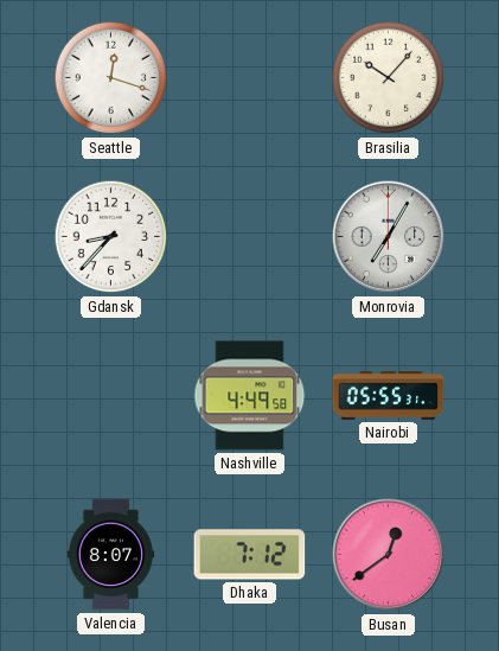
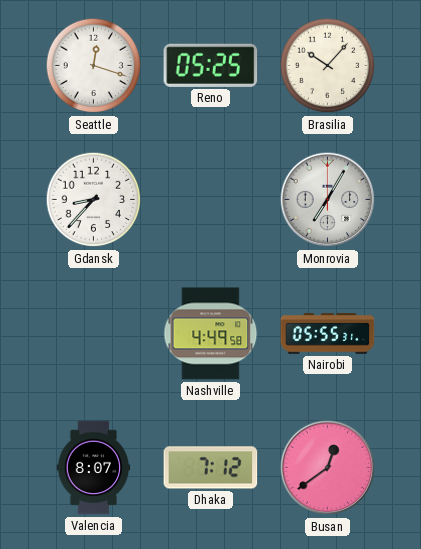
Reno: none -> 05:25
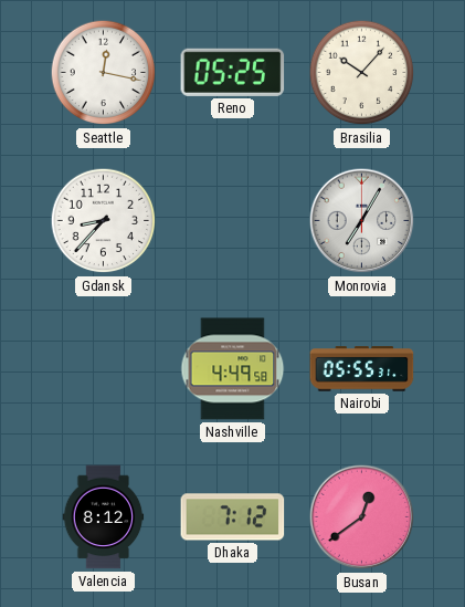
Seattle: 12:18 -> 12:17
Valencia: 8:07 -> 8:12
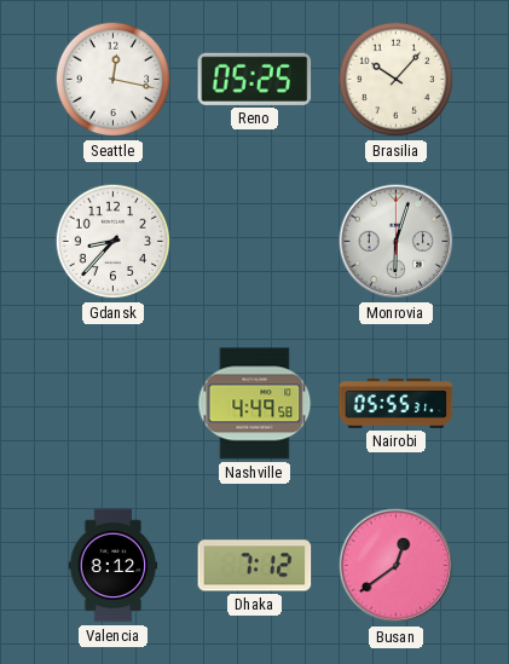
Monrovia: 7:05 -> 6:03
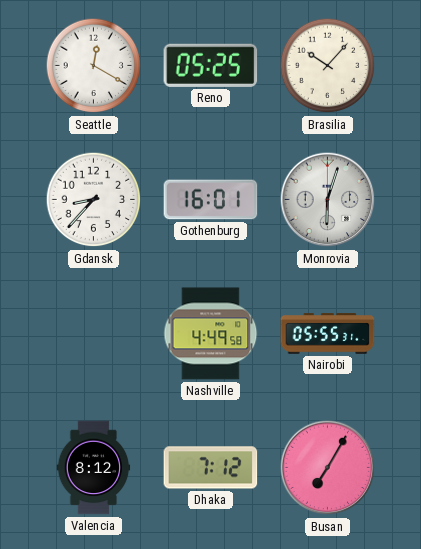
Seattle: 12:17 -> 12:20
Gothenburg: none -> 16:01
Busan: 12:39 -> 7:05
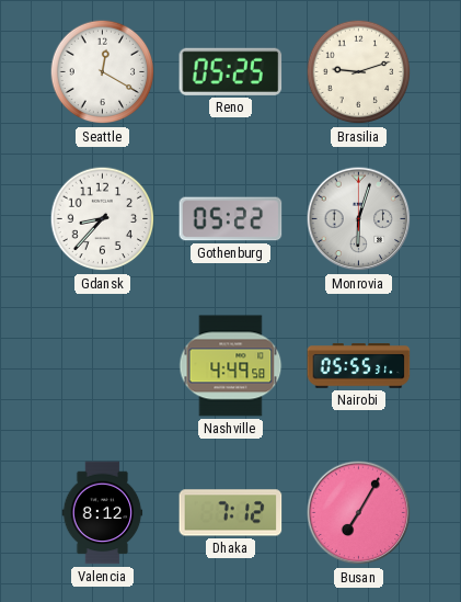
Brasilia: 10:07 -> 9:12
Gothenburg: 16:01 -> 05:22
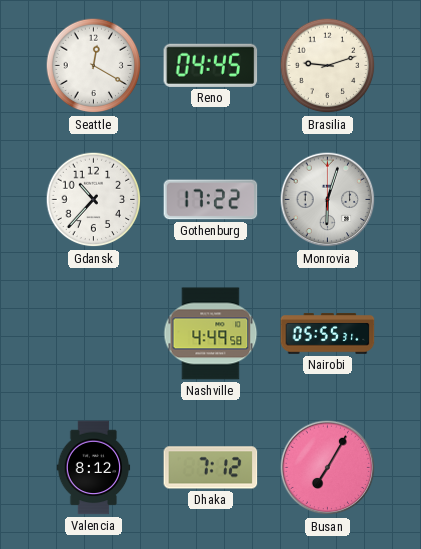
Reno: 05:25 -> 04:45
Gdansk: 8:37 -> 10:37
Gothenburg: 05:22 -> 17:22
